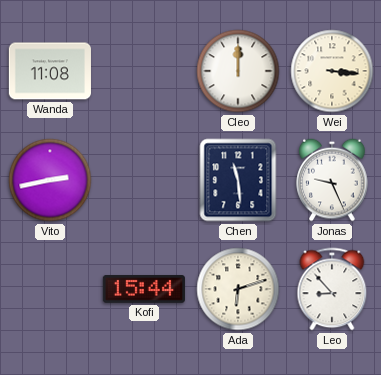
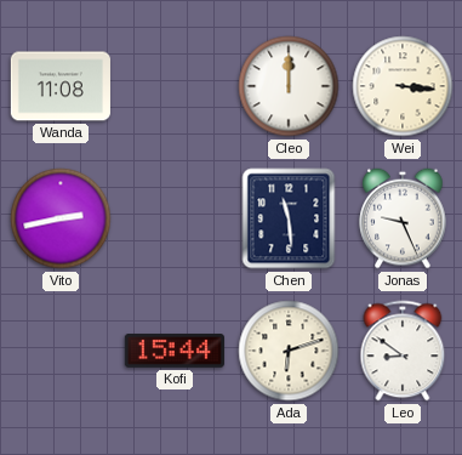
Leo: 8:53 -> 8:51
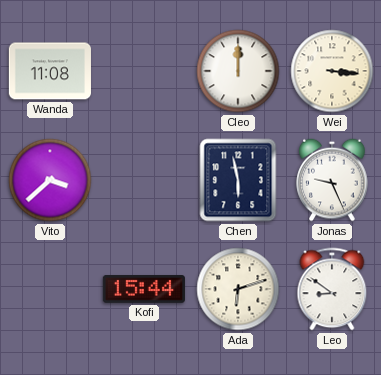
Vito: 2:43 -> 3:38
Chen: 11:29 -> 5:58
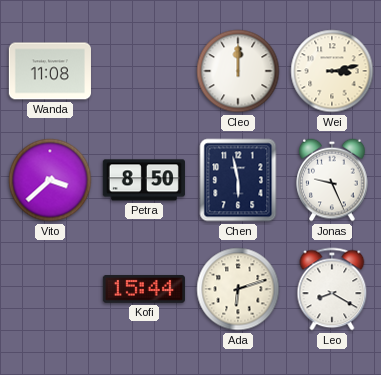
Wei: 3:16 -> 3:13
Petra: none -> 8:50
Leo: 8:51 -> 8:20
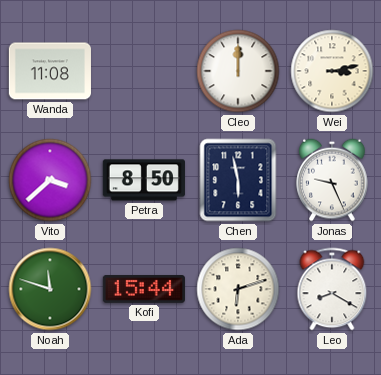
Noah: none -> 11:48
